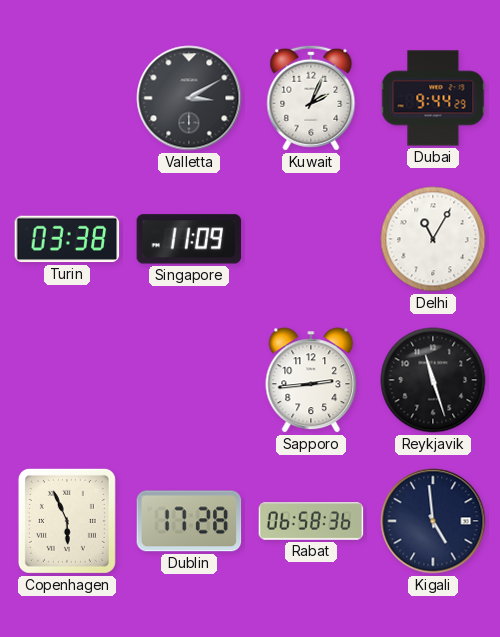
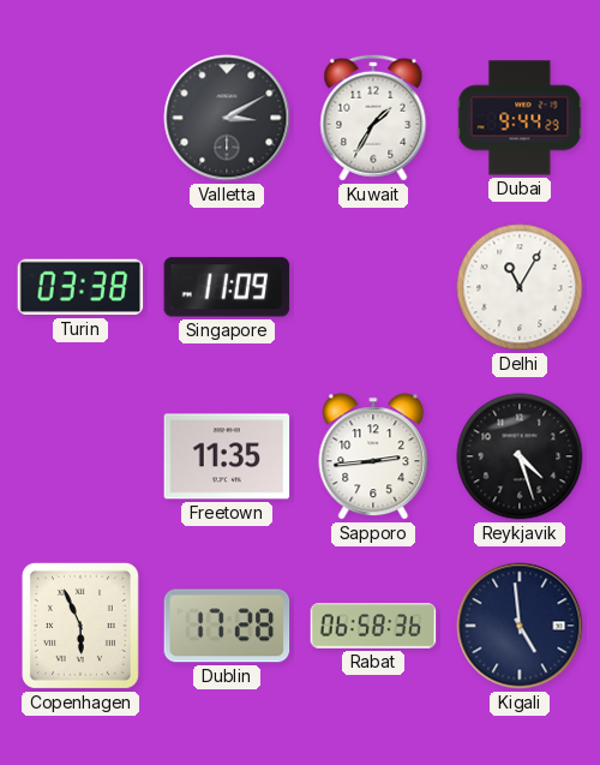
Kuwait: 2:04 -> 1:35
Freetown: none -> 11:35
Reykjavik: 11:27 -> 4:27
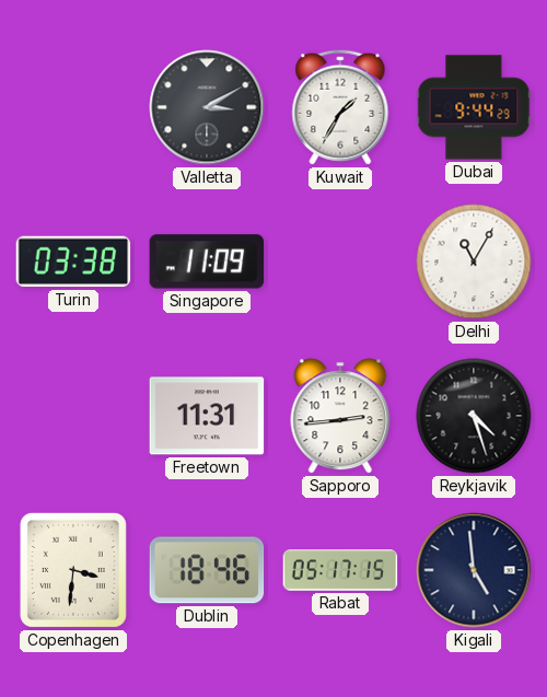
Freetown: 11:35 -> 11:31
Copenhagen: 5:56 -> 3:31
Dublin: 17:28 -> 18:46
Rabat: 06:58 -> 05:17
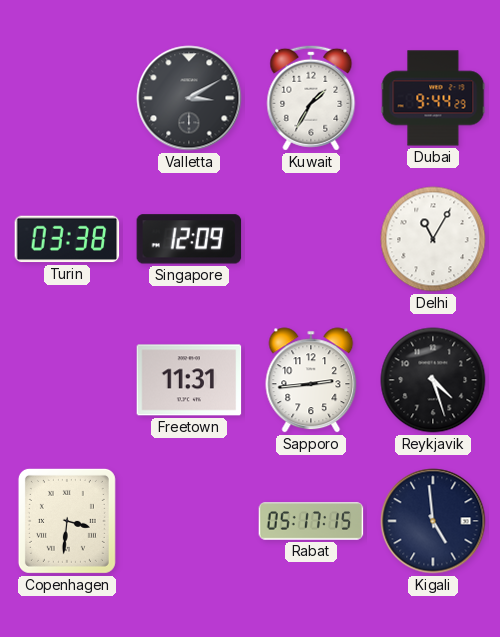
Singapore: 11:09 -> 12:09
Dublin: 18:46 -> none
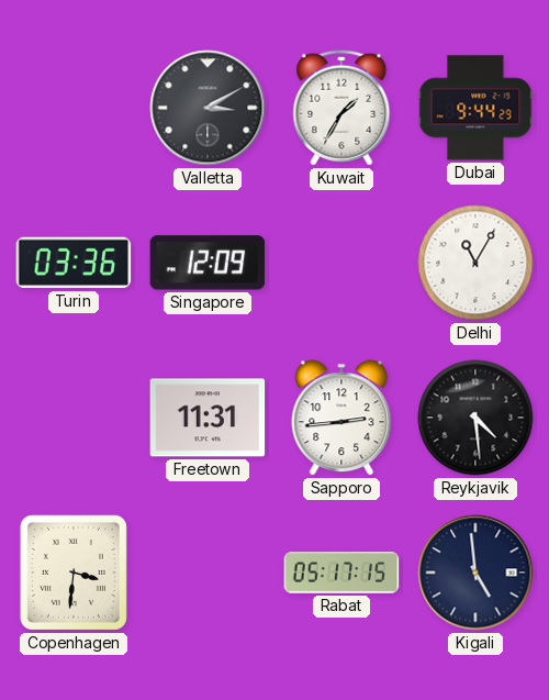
Turin: 03:38 -> 03:36
Reykjavik: 4:27 -> 4:29
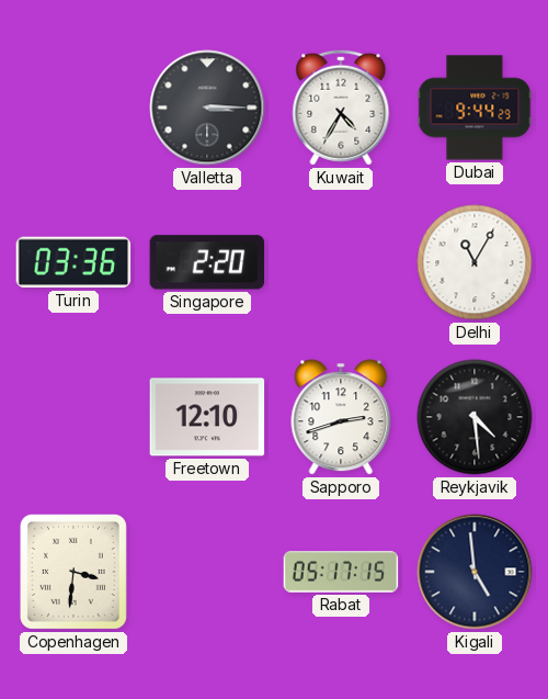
Valletta: 3:10 -> 3:15
Kuwait: 1:35 -> 4:35
Singapore: 12:09 -> 2:20
Freetown: 11:31 -> 12:10
Sapporo: 2:44 -> 2:42
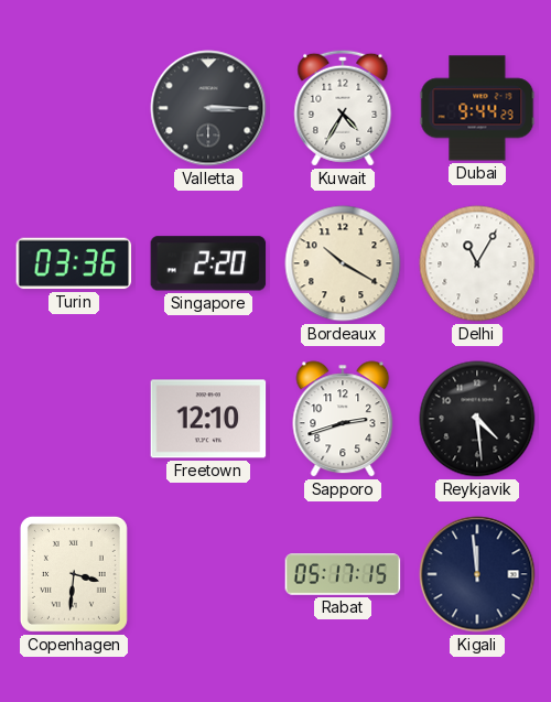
Bordeaux: none -> 10:20
Kigali: 4:59 -> 11:59
